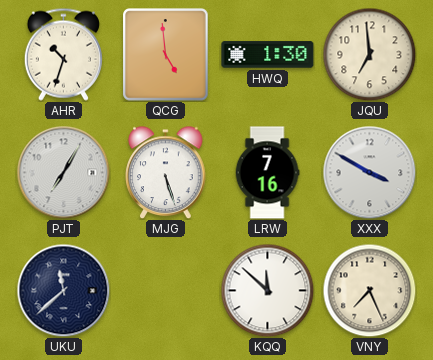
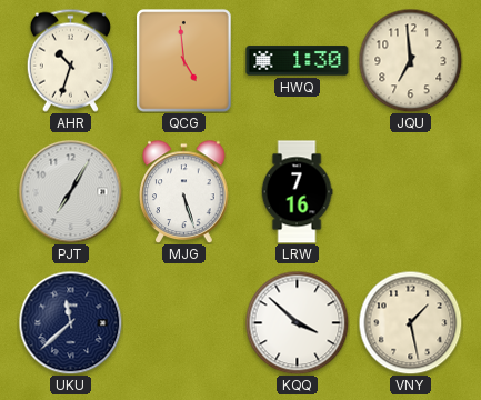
XXX: 3:50 -> none
KQQ: 11:52 -> 3:52
VNY: 7:26 -> 1:28
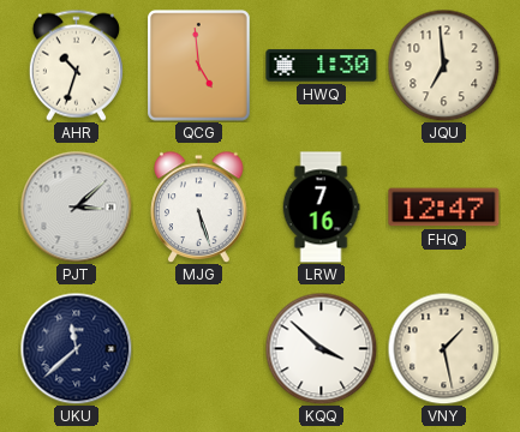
PJT: 7:05 -> 3:08
FHQ: none -> 12:47
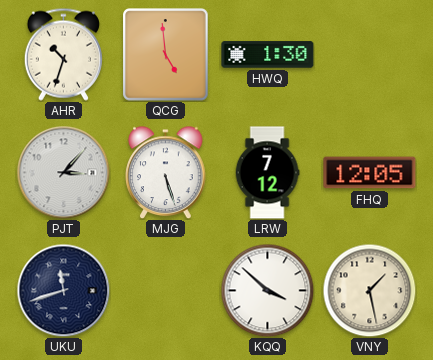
JQU: 6:59 -> none
PJT: 3:08 -> 3:07
LRW: 7:16 -> 7:12
FHQ: 12:47 -> 12:05
UKU: 11:38 -> 11:42
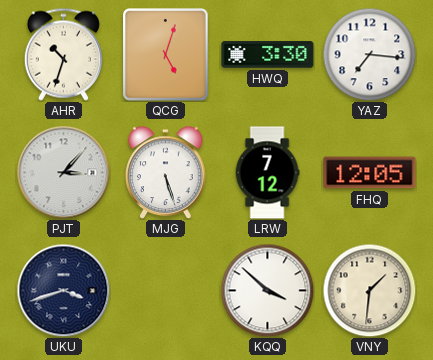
QCG: 4:59 -> 5:03
HWQ: 1:30 -> 3:30
YAZ: none -> 7:16
UKU: 11:42 -> 3:42
VNY: 1:28 -> 1:31
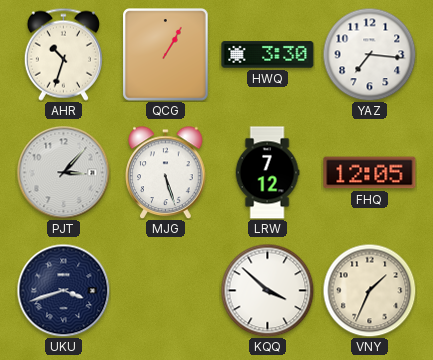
QCG: 5:03 -> 1:05
VNY: 1:31 -> 1:34
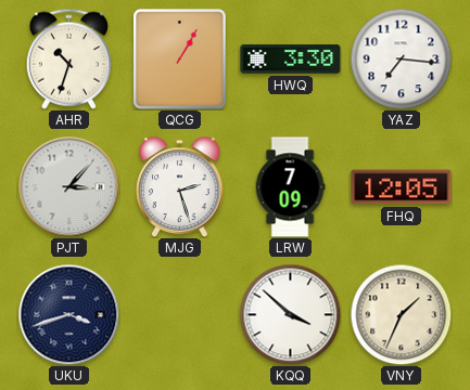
MJG: 5:27 -> 2:27
LRW: 7:12 -> 7:09
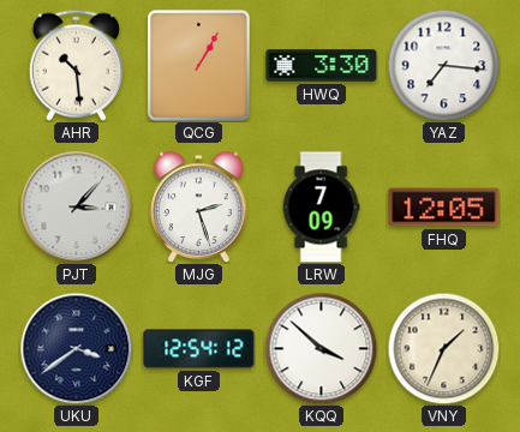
AHR: 10:33 -> 10:29
UKU: 3:42 -> 3:39
KGF: none -> 12:54
